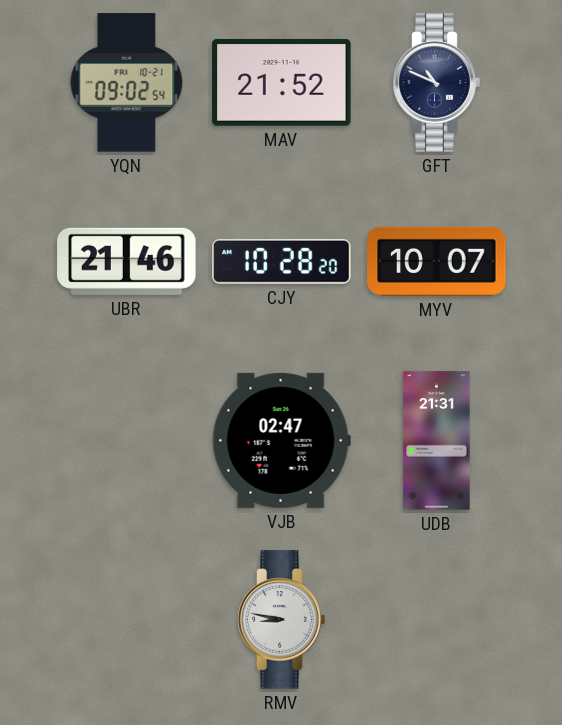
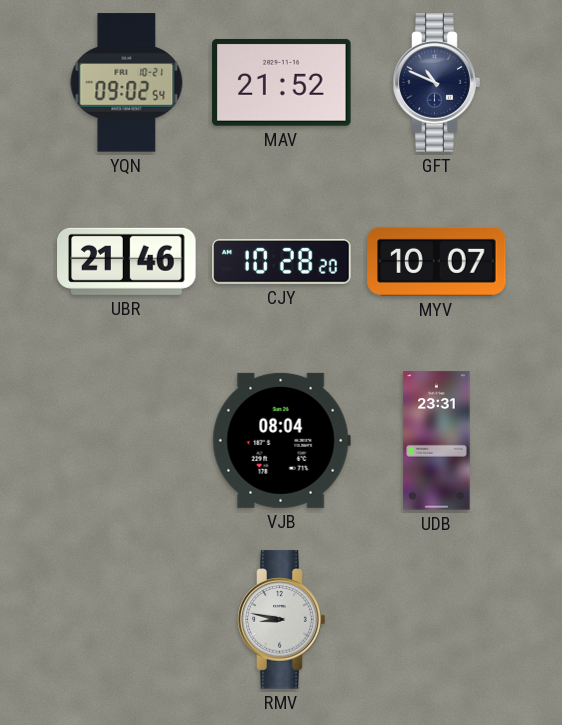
VJB: 02:47 -> 08:04
UDB: 21:31 -> 23:31
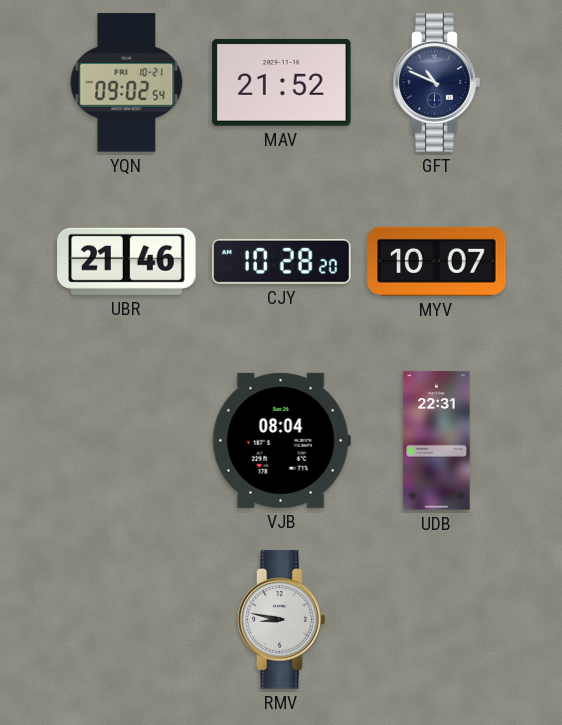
UDB: 23:31 -> 22:31
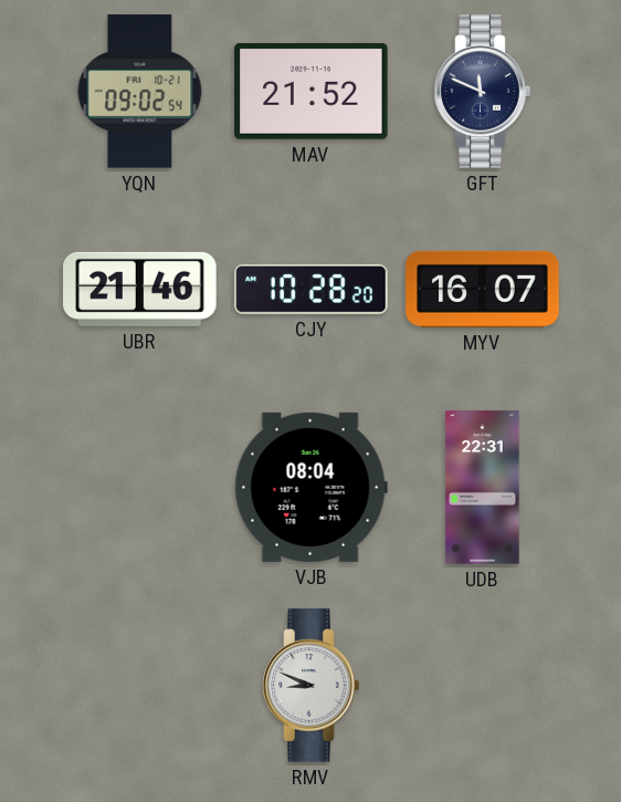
GFT: 10:49 -> 11:49
MYV: 10:07 -> 16:07
RMV: 8:47 -> 8:49
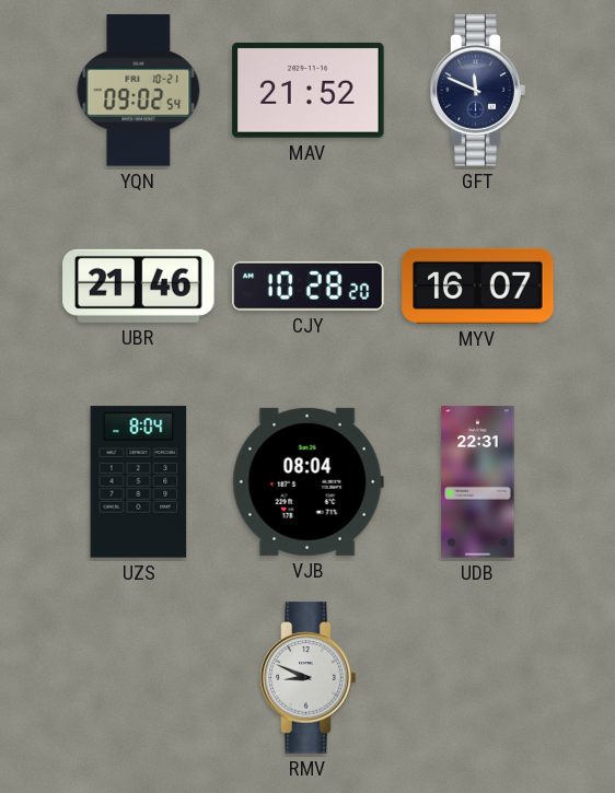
UZS: none -> 8:04
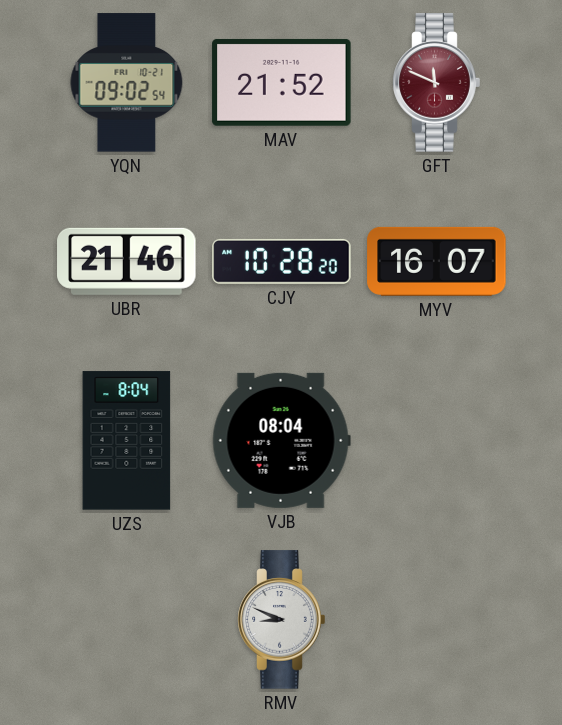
GFT dial: navy -> burgundy
UDB: 22:31 -> none
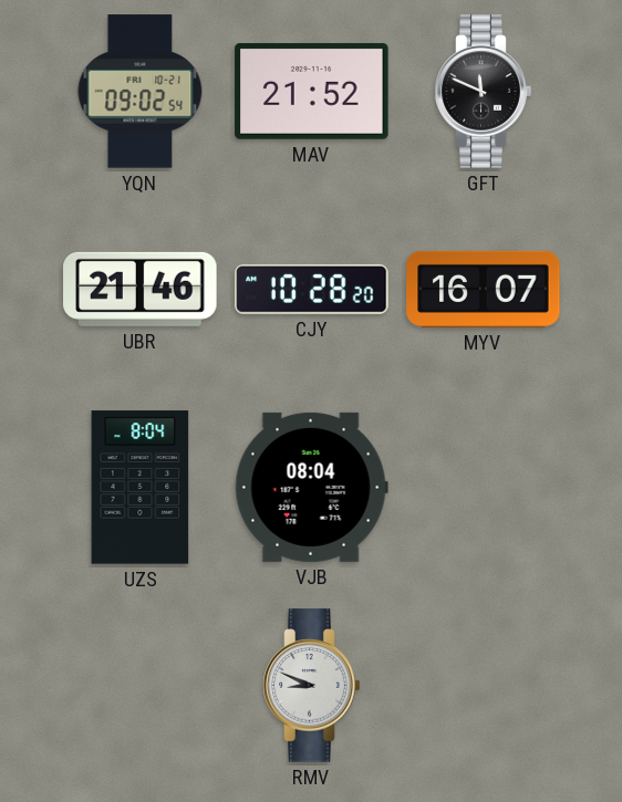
GFT dial: burgundy -> black
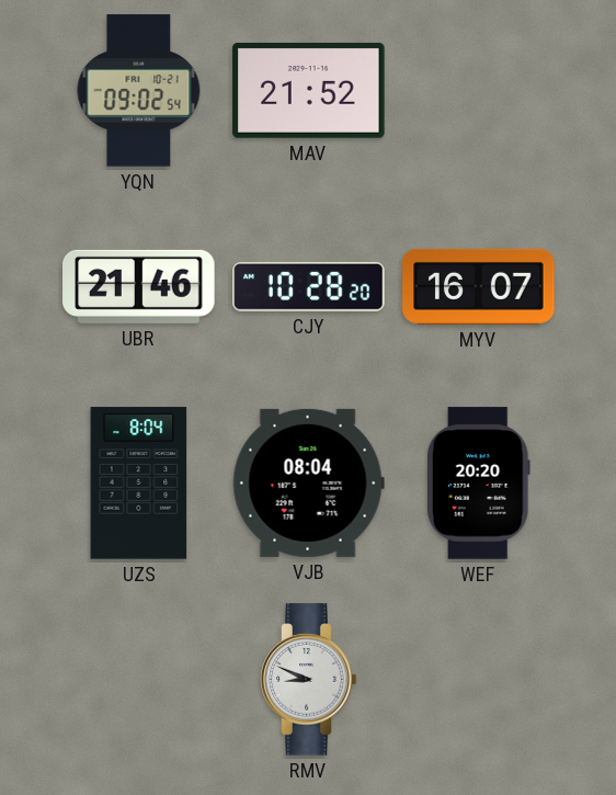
GFT: 11:49 -> none
WEF: none -> 20:20
